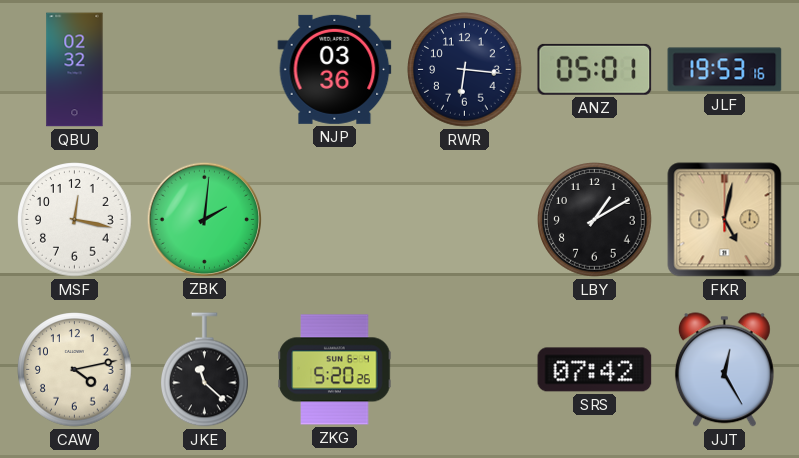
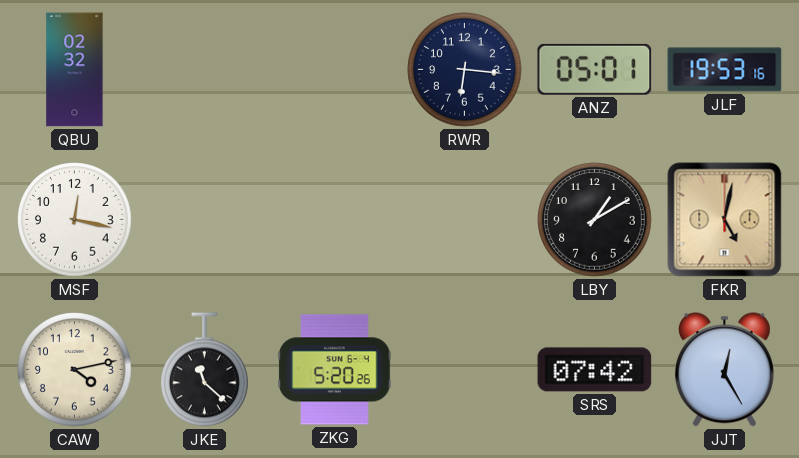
NJP: 03:36 -> none
ZBK: 2:01 -> none
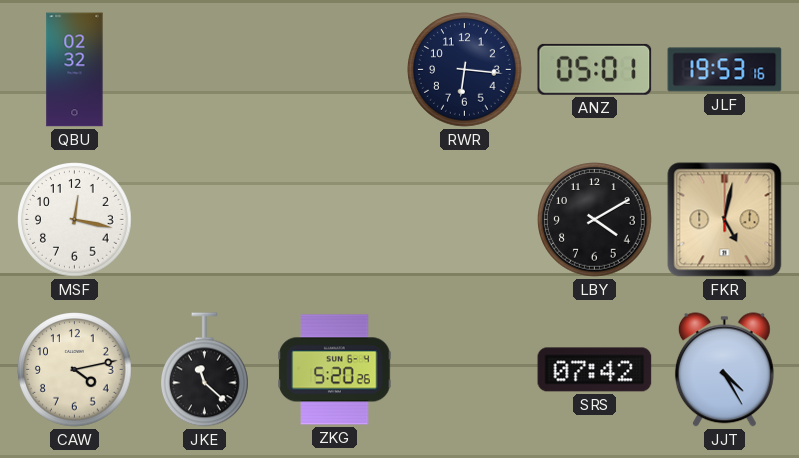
LBY: 1:10 -> 4:10
JJT: 12:25 -> 4:25
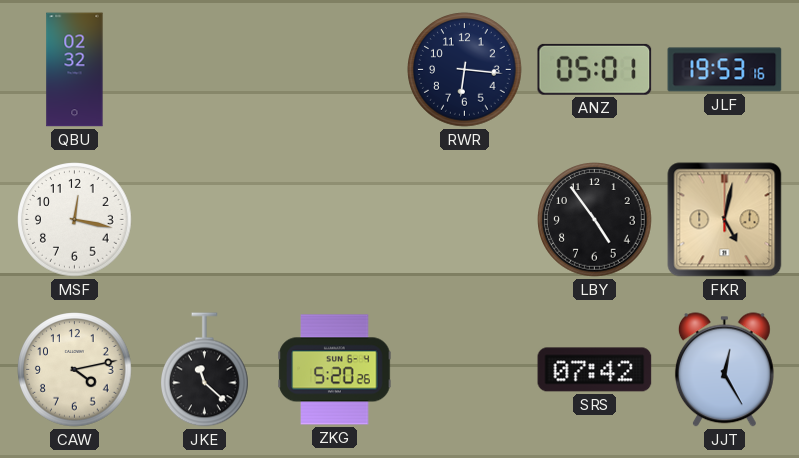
LBY: 4:10 -> 4:54
JJT: 4:25 -> 12:25
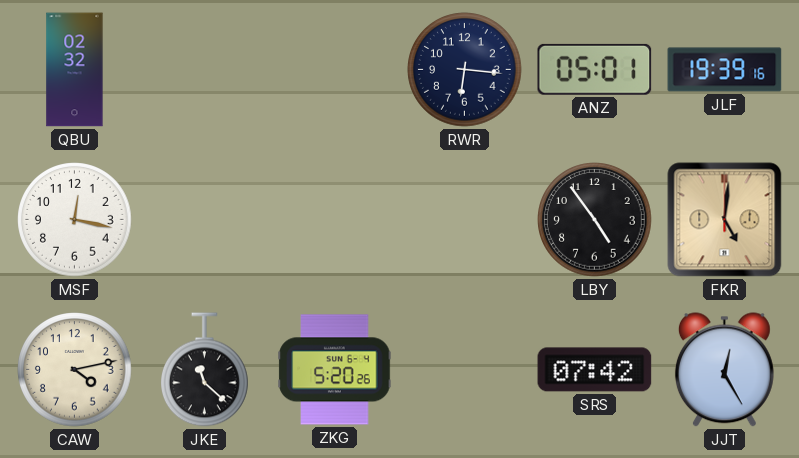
JLF: 19:53 -> 19:39
FKR: 5:02 -> 5:01
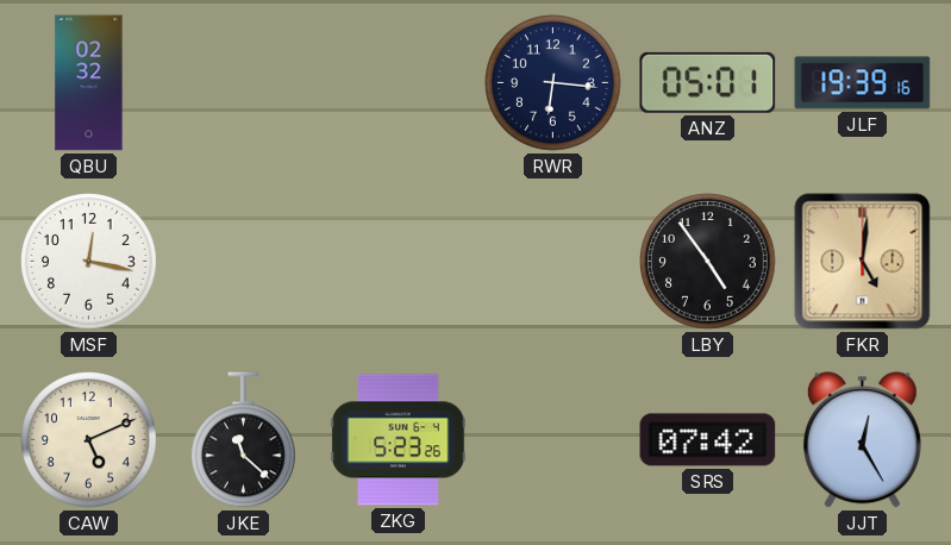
CAW: 4:13 -> 5:11
ZKG: 5:20 -> 5:23
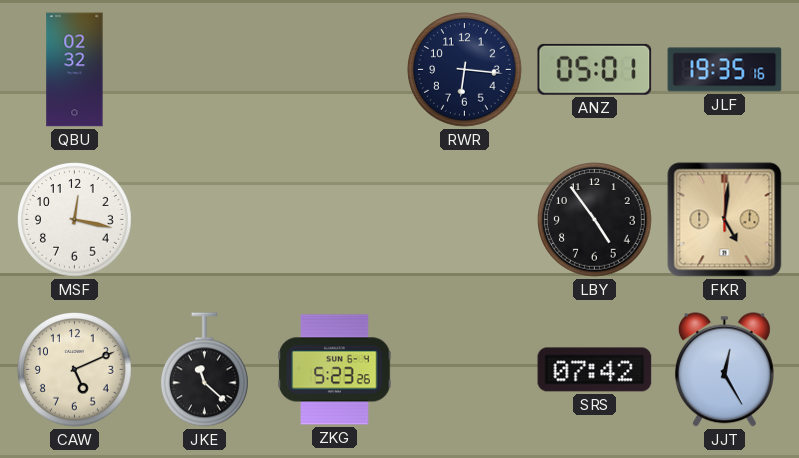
JLF: 19:39 -> 19:35
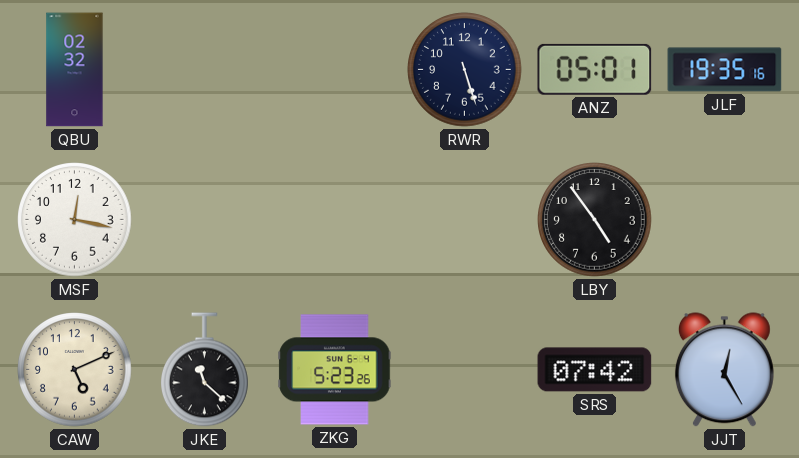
RWR: 6:16 -> 5:27
FKR: 5:01 -> none
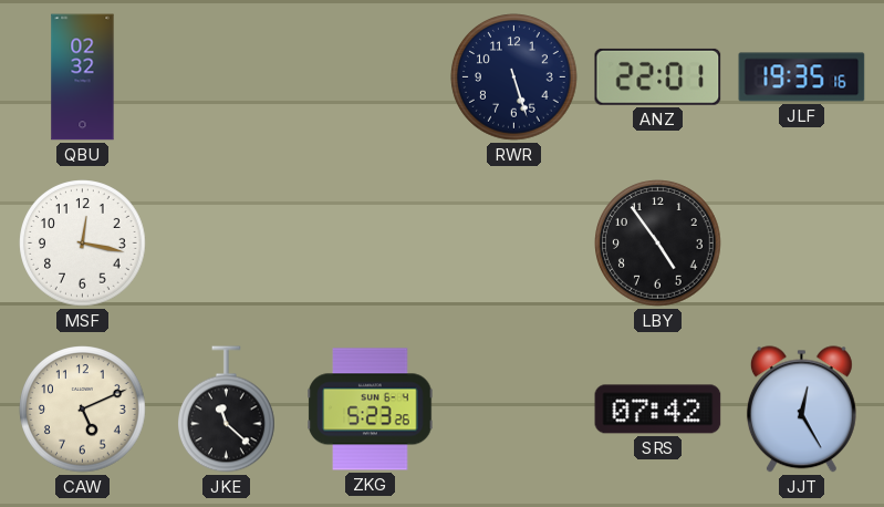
ANZ: 05:01 -> 22:01
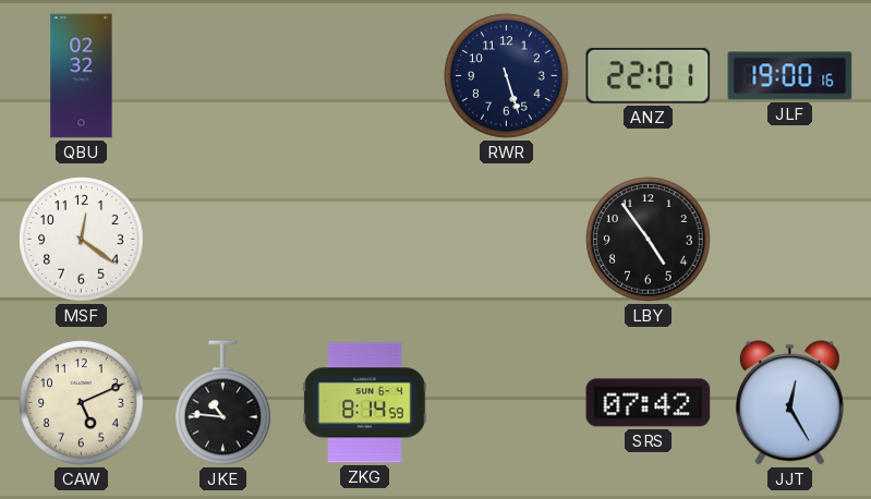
JLF: 19:35 -> 19:00
MSF: 12:17 -> 12:21
JKE: 11:22 -> 10:46
ZKG: 5:23 -> 8:14
